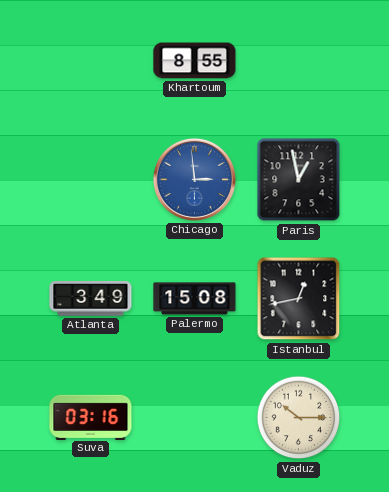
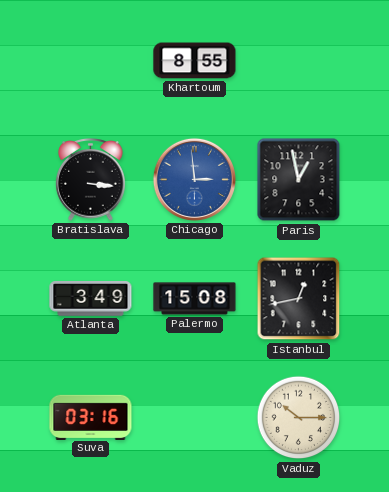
Bratislava: none -> 3:16
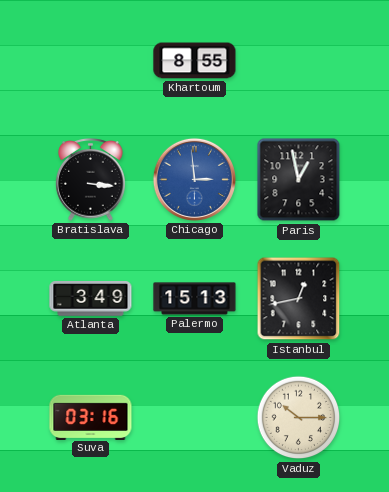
Palermo: 15:08 -> 15:13
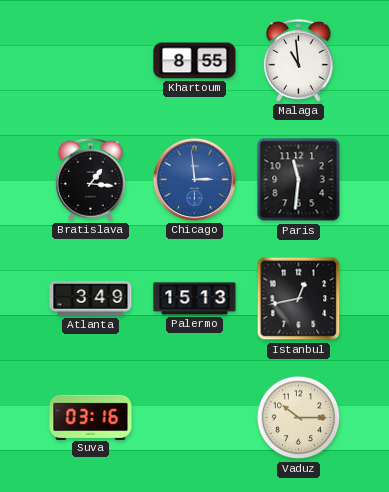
Malaga: none -> 10:59
Bratislava: 3:16 -> 1:16
Paris: 12:58 -> 11:31
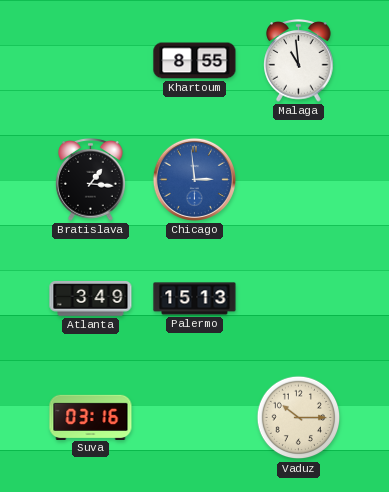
Paris: 11:31 -> none
Istanbul: 12:43 -> none
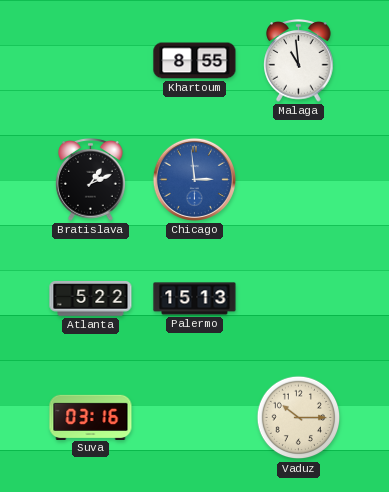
Bratislava: 1:16 -> 1:11
Atlanta: 3:49 -> 5:22
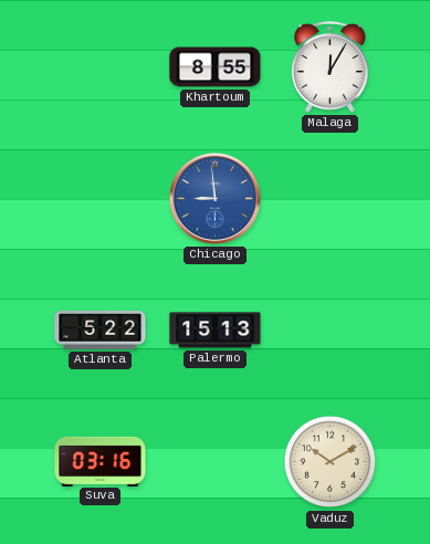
Malaga: 10:59 -> 12:05
Bratislava: 1:11 -> none
Chicago: 2:59 -> 8:59
Vaduz: 10:15 -> 10:10
